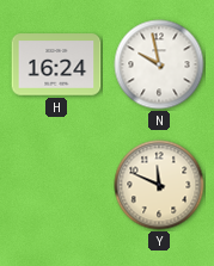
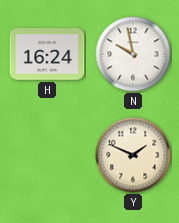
Y: 11:49 -> 1:49
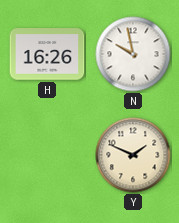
H: 16:24 -> 16:26
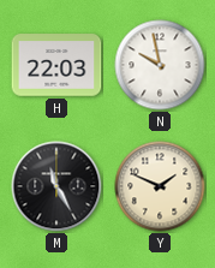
H: 16:26 -> 22:03
M: none -> 11:25
